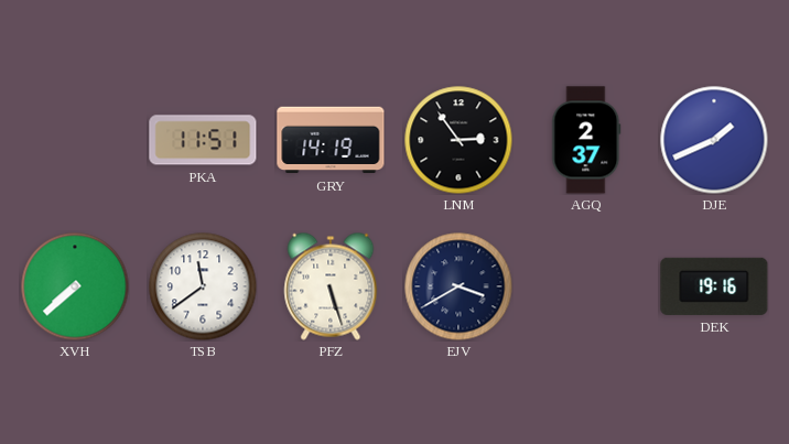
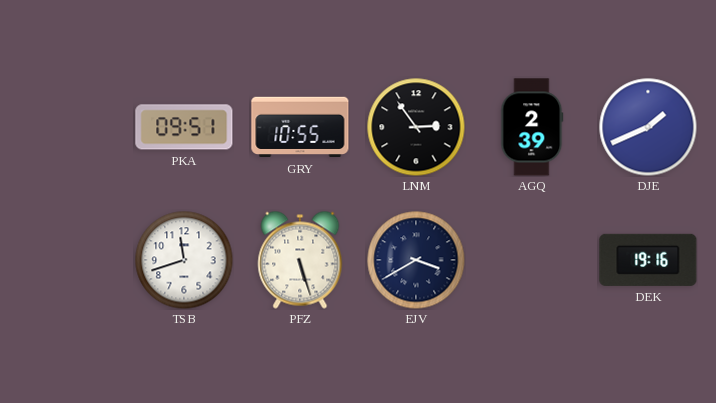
PKA: 11:51 -> 09:51
GRY: 14:19 -> 10:55
AGQ: 2:37 -> 2:39
XVH: 7:38 -> none
TSB: 11:39 -> 11:42
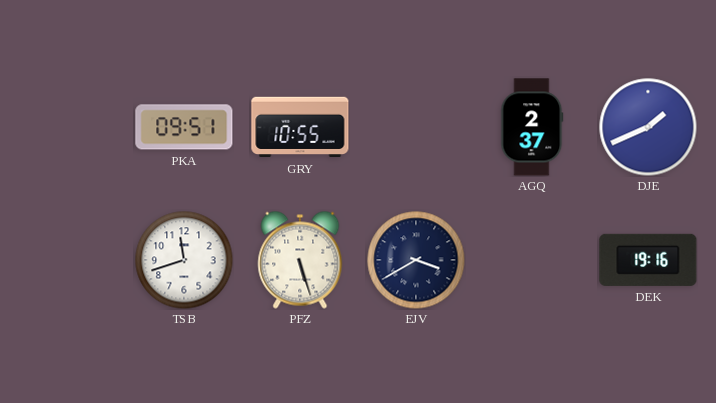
LNM: 2:54 -> none
AGQ: 2:39 -> 2:37
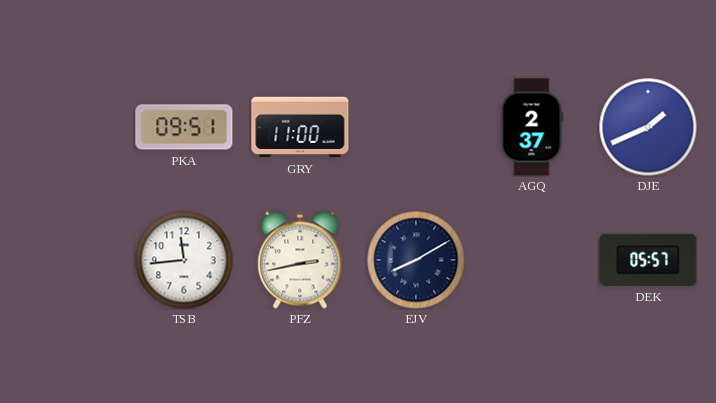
GRY: 10:55 -> 11:00
TSB: 11:42 -> 11:44
PFZ: 5:27 -> 2:43
EJV: 3:40 -> 8:10
DEK: 19:16 -> 05:57
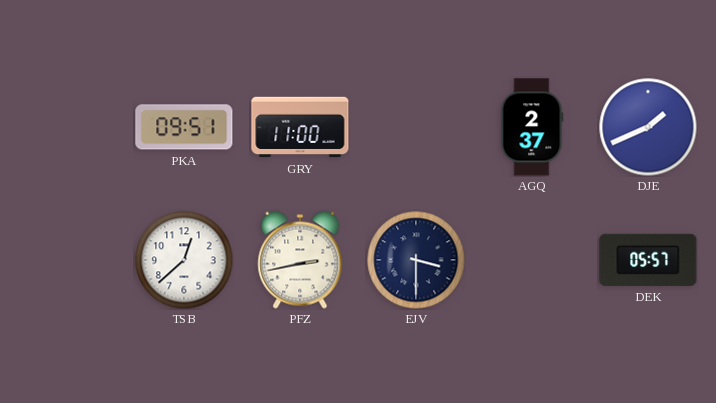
TSB: 11:44 -> 12:38
EJV: 8:10 -> 3:30
